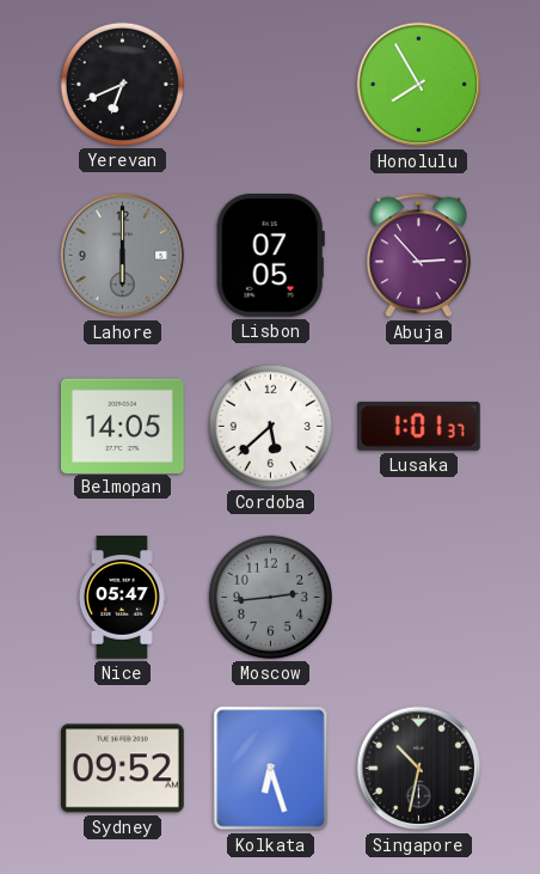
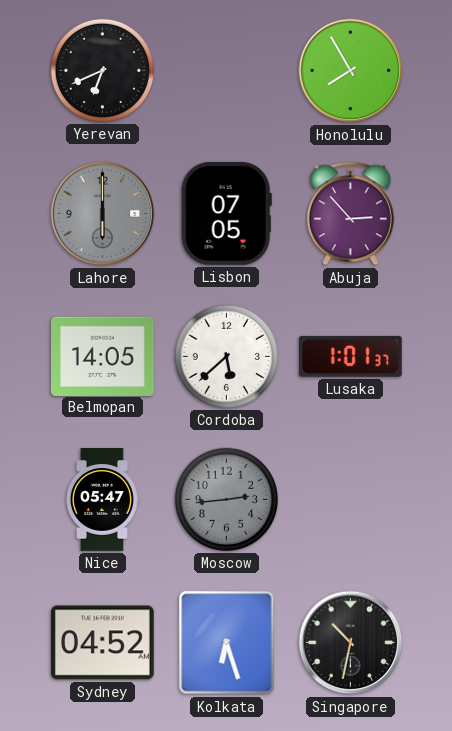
Sydney: 09:52 -> 04:52
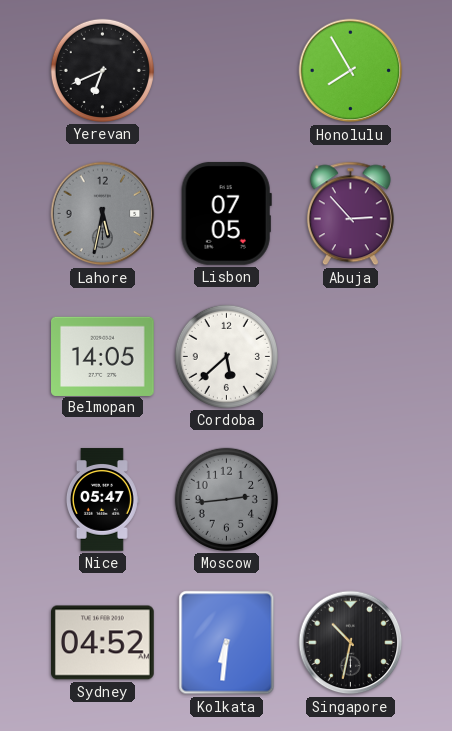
Lahore: 6:00 -> 5:32
Lusaka: 1:01 -> none
Kolkata: 6:27 -> 6:31
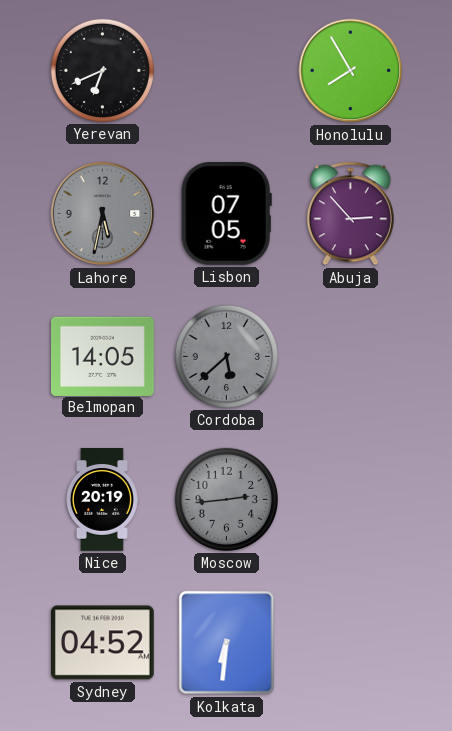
Cordoba dial: white -> grey
Nice: 05:47 -> 20:19
Singapore: 10:32 -> none
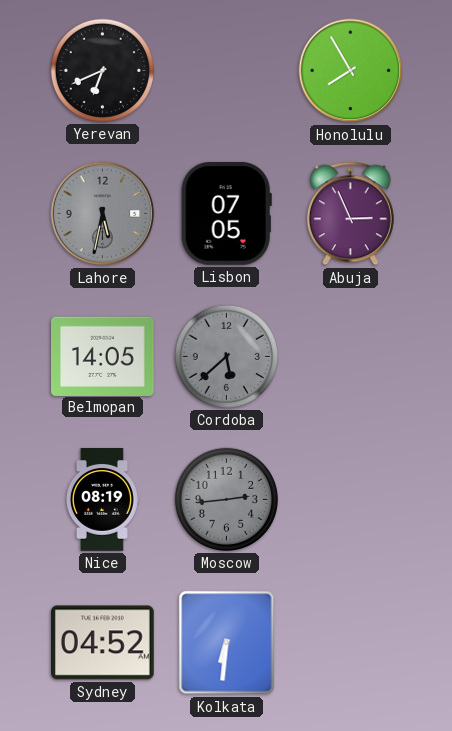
Abuja: 2:53 -> 2:56
Nice: 20:19 -> 08:19
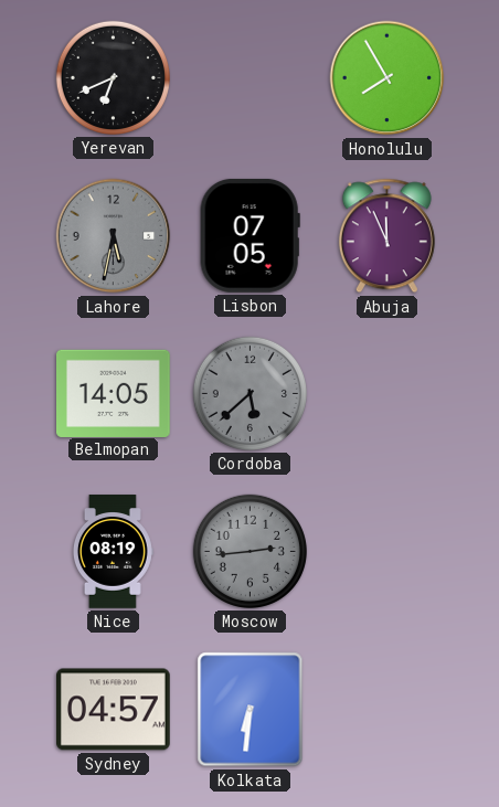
Abuja: 2:56 -> 11:56
Sydney: 04:52 -> 04:57
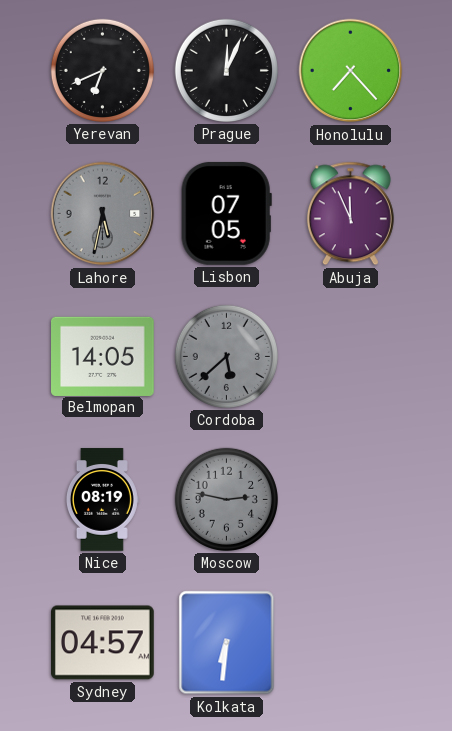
Prague: none -> 12:04
Honolulu: 7:55 -> 7:23
Moscow: 2:44 -> 2:47
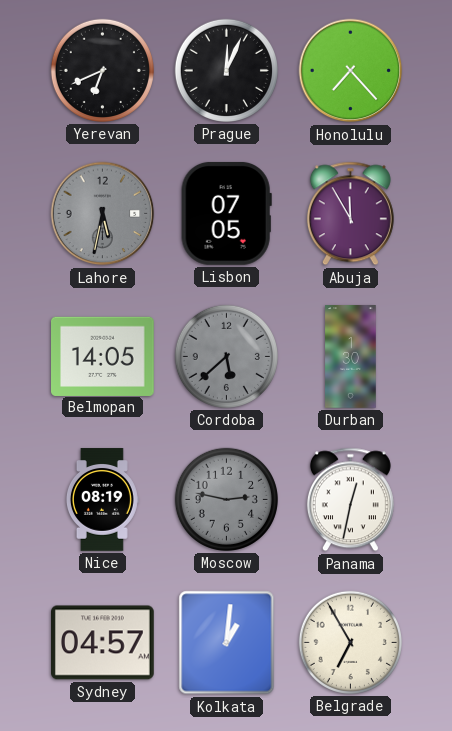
Abuja: 11:56 -> 11:55
Durban: none -> 1:30
Panama: none -> 12:32
Kolkata: 6:31 -> 1:01
Belgrade: none -> 6:55
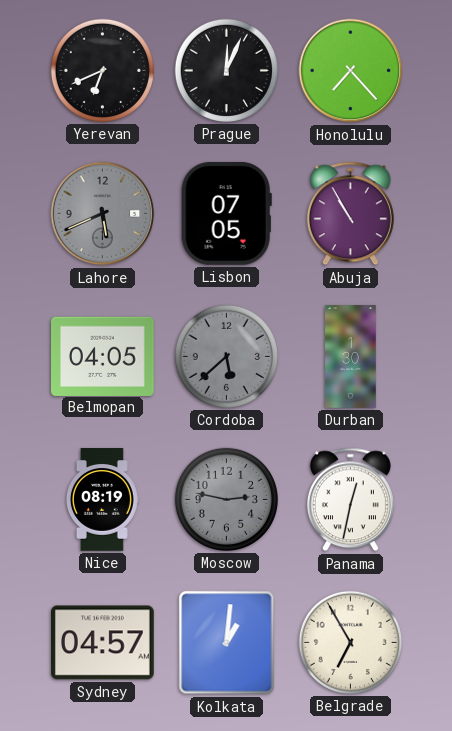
Lahore: 5:32 -> 5:41
Abuja: 11:55 -> 10:55
Belmopan: 14:05 -> 04:05
